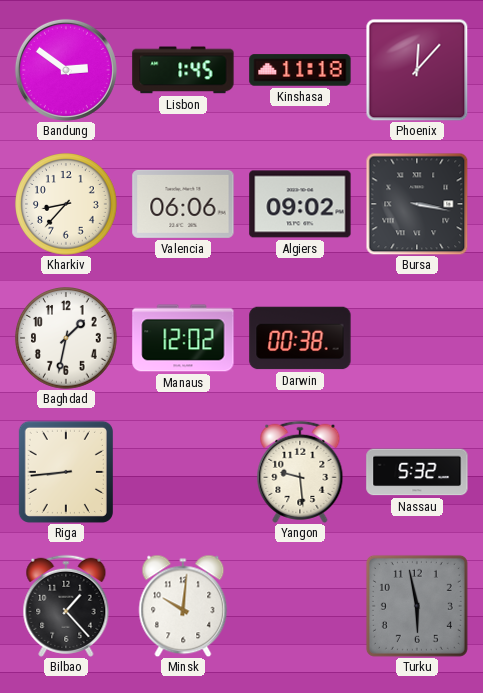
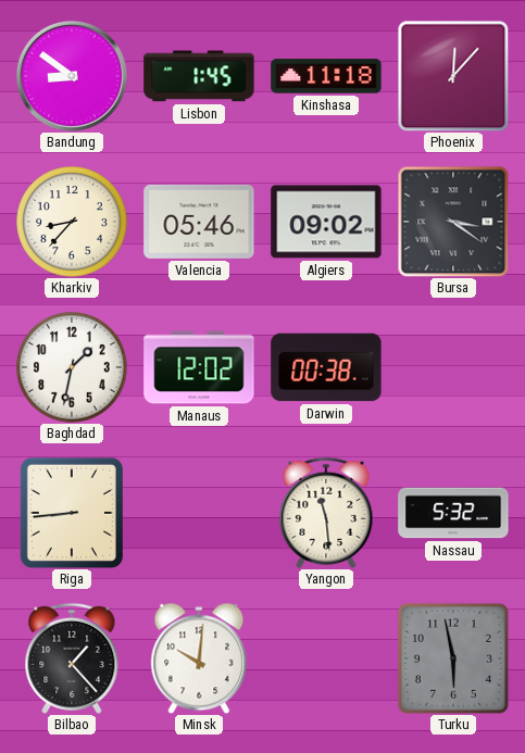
Bandung: 2:51 -> 8:51
Valencia: 06:06 -> 05:46
Bursa: 3:17 -> 3:21
Yangon: 9:29 -> 11:29
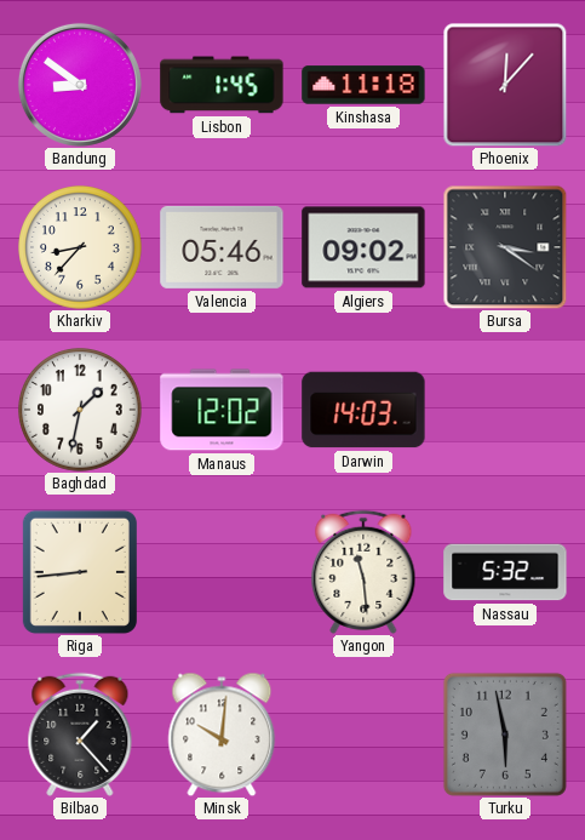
Darwin: 00:38 -> 14:03
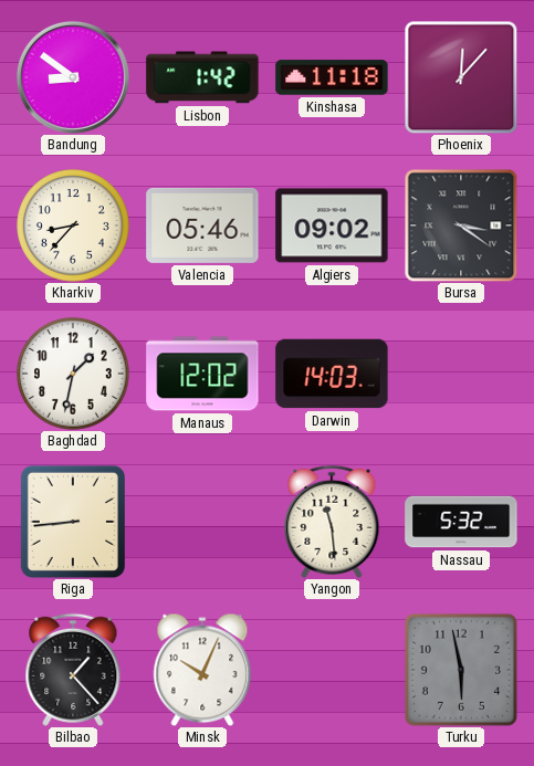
Lisbon: 1:45 -> 1:42
Minsk: 10:01 -> 10:04
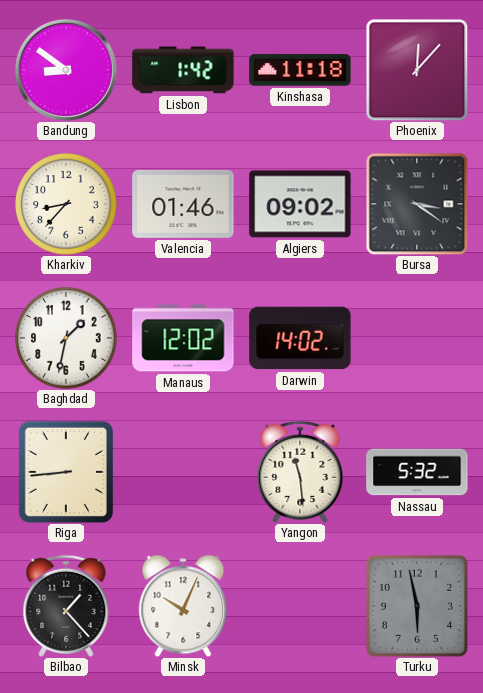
Valencia: 05:46 -> 01:46
Darwin: 14:03 -> 14:02
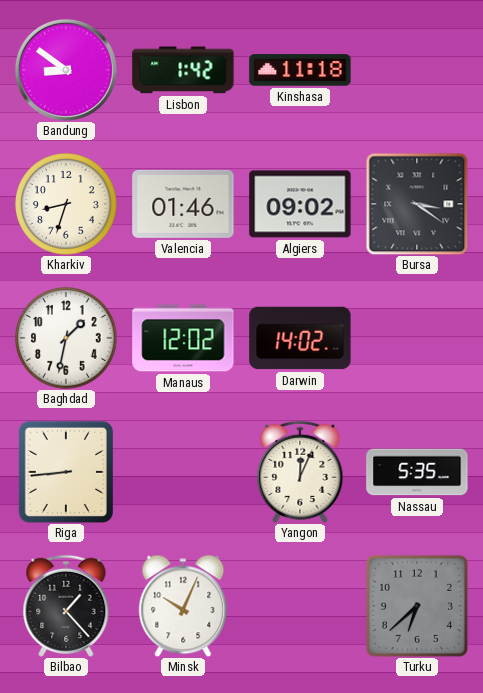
Phoenix: 12:07 -> none
Kharkiv: 8:37 -> 8:33
Yangon: 11:29 -> 12:04
Nassau: 5:32 -> 5:35
Turku: 5:58 -> 6:38
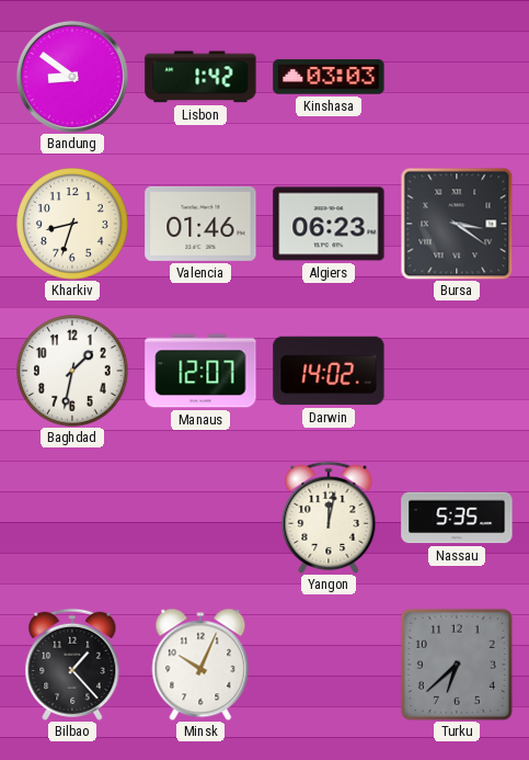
Kinshasa: 11:18 -> 03:03
Algiers: 09:02 -> 06:23
Manaus: 12:02 -> 12:07
Riga: 8:44 -> none
Yangon: 12:04 -> 12:02
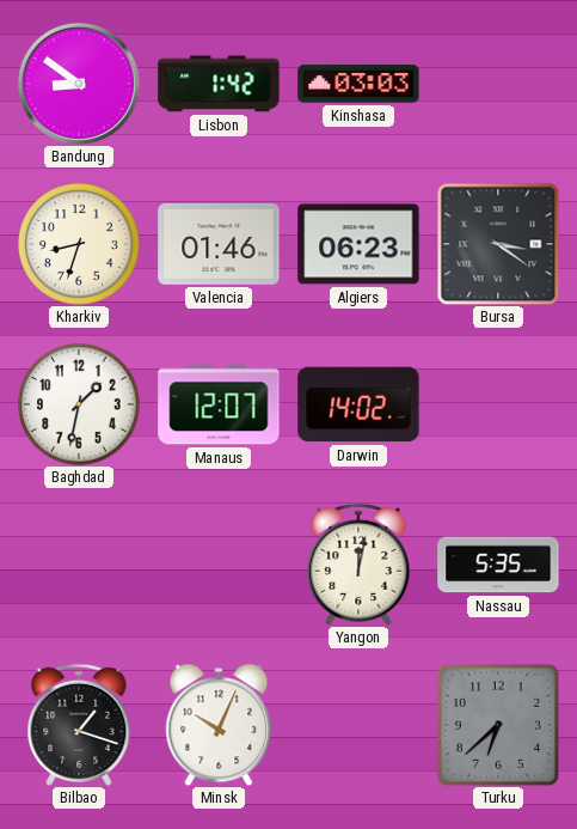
Bilbao: 1:23 -> 1:18
